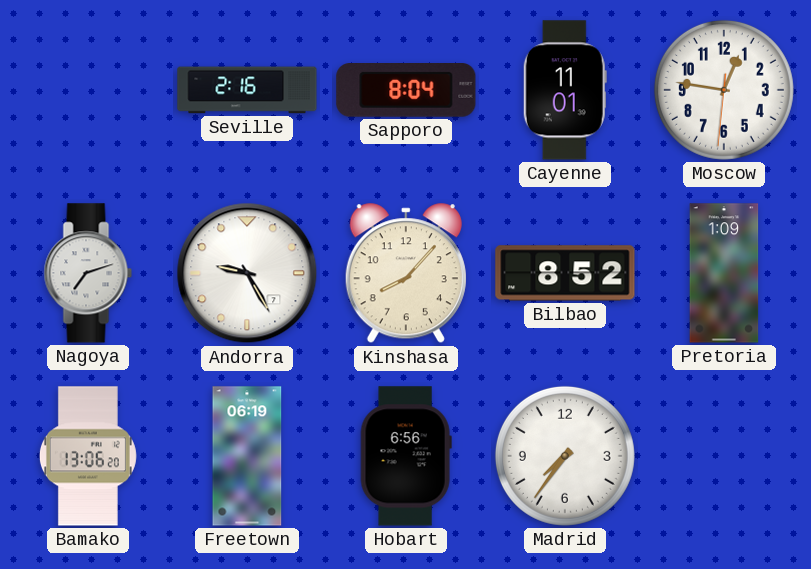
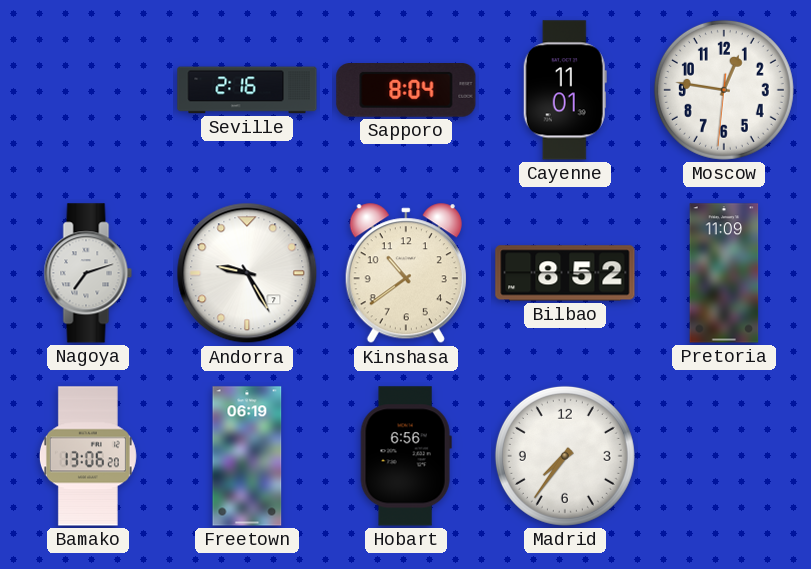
Kinshasa: 8:07 -> 10:39
Pretoria: 1:09 -> 11:09
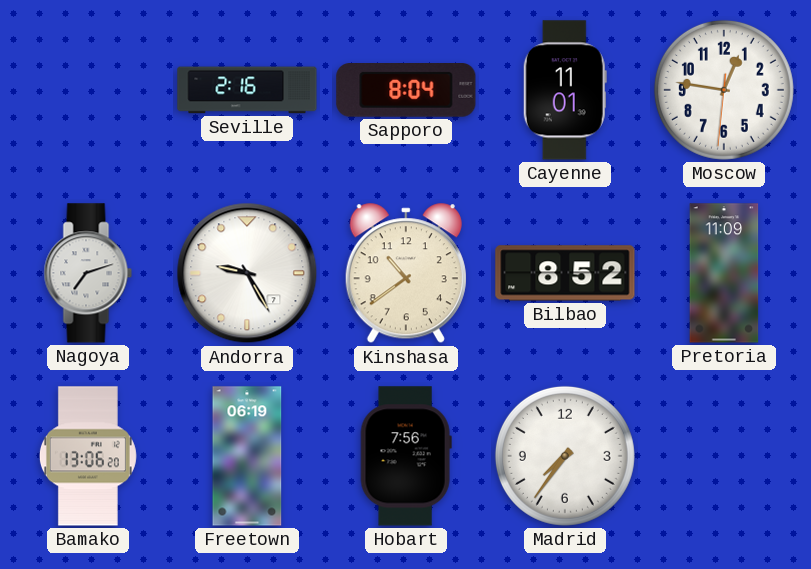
Hobart: 6:56 -> 7:56
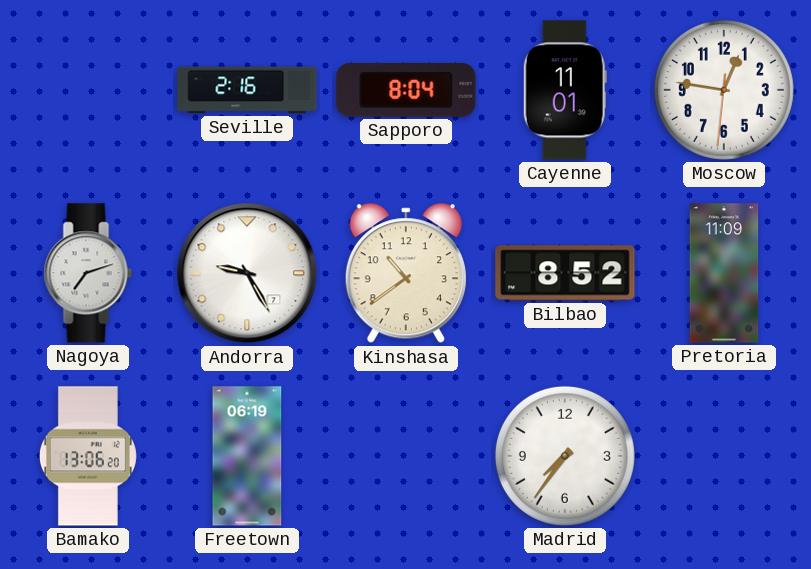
Hobart: 7:56 -> none
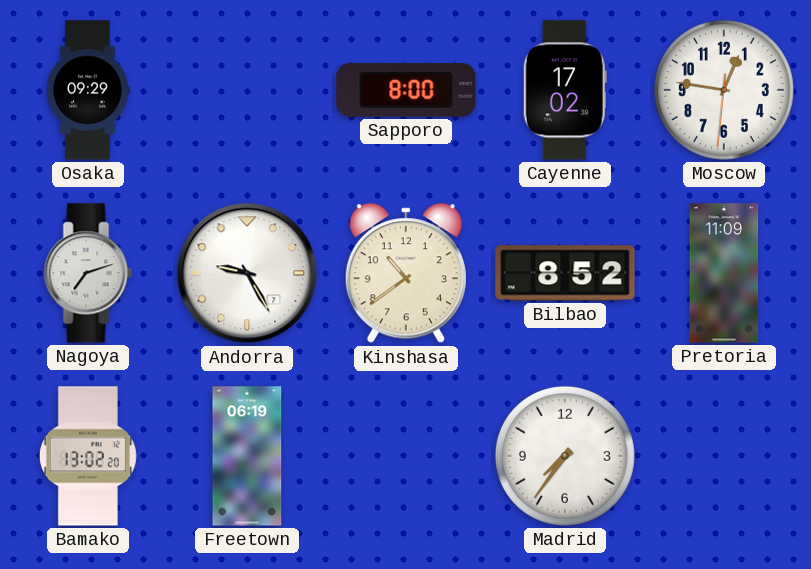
Osaka: none -> 09:29
Seville: 2:16 -> none
Sapporo: 8:04 -> 8:00
Cayenne: 11:01 -> 17:02
Bamako: 13:06 -> 13:02
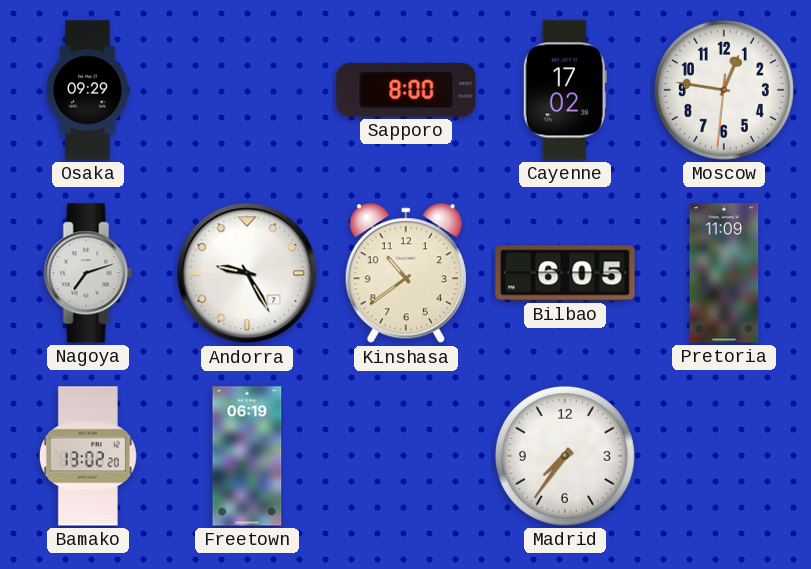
Bilbao: 8:52 -> 6:05
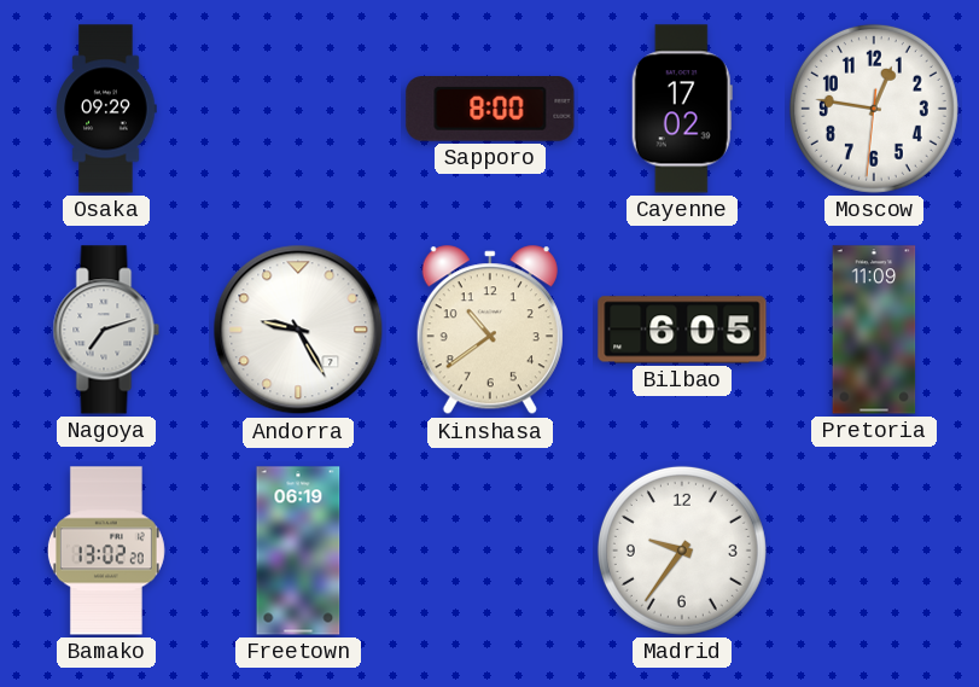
Madrid: 7:36 -> 9:36
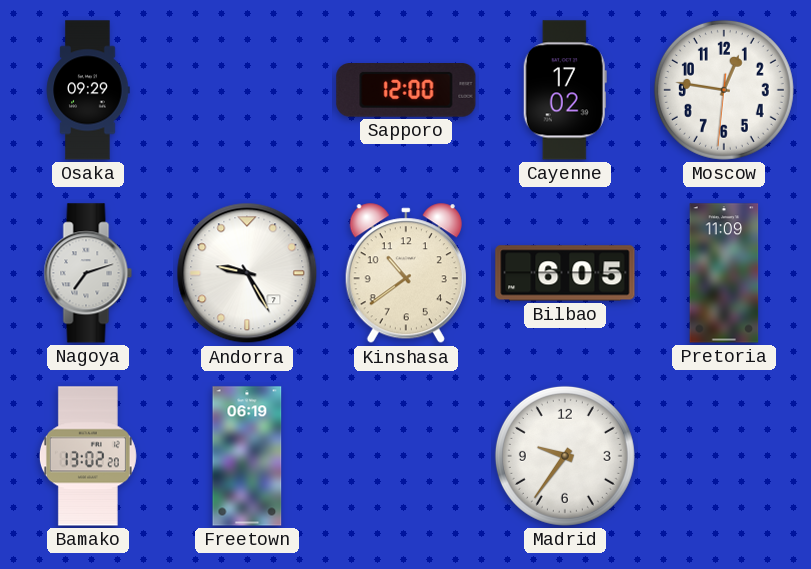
Sapporo: 8:00 -> 12:00
